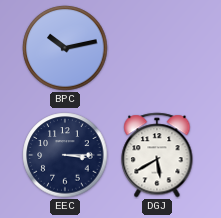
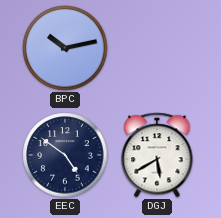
EEC: 3:15 -> 4:51
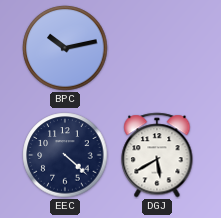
EEC: 4:51 -> 4:22
